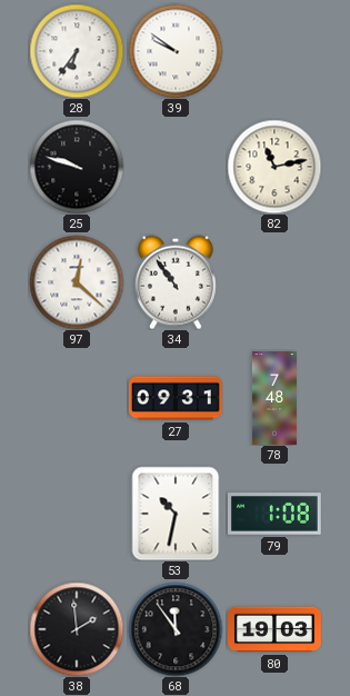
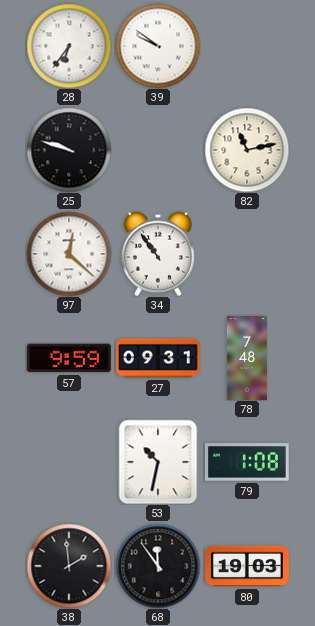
57: none -> 9:59
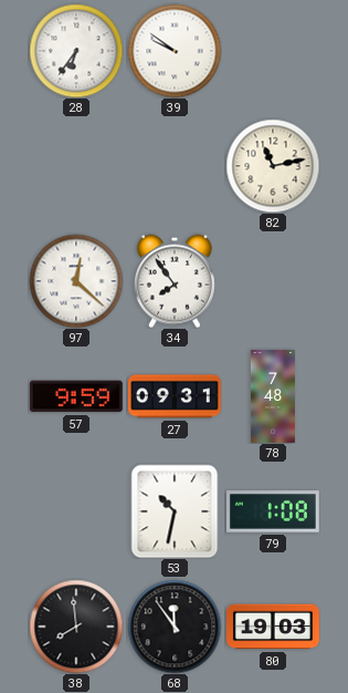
25: 9:48 -> none
34: 10:54 -> 7:54
38: 1:59 -> 7:59
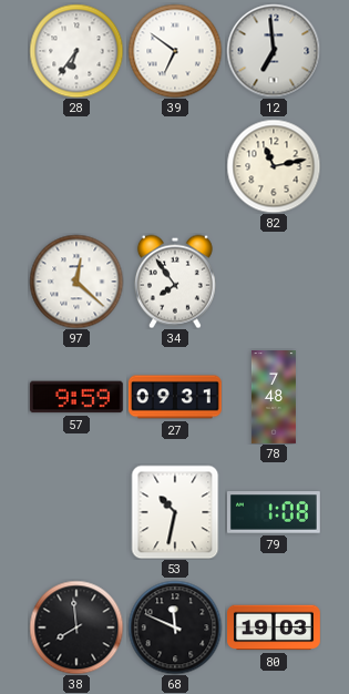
39: 9:51 -> 6:51
12: none -> 6:59
68: 11:54 -> 11:49
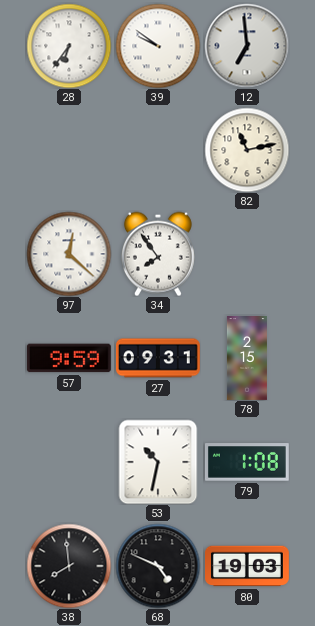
39: 6:51 -> 9:51
78: 7:48 -> 2:15
68: 11:49 -> 4:49
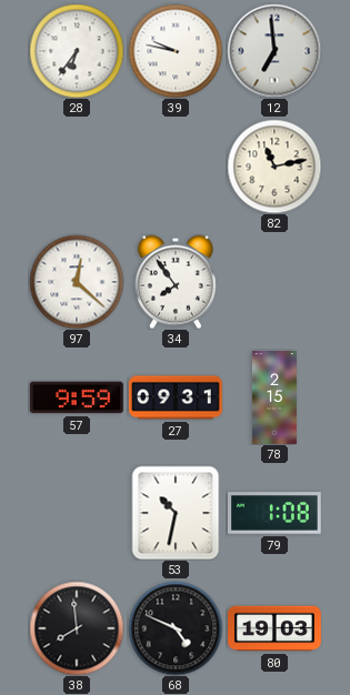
39: 9:51 -> 9:47
